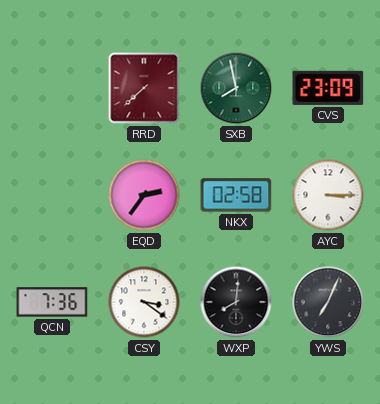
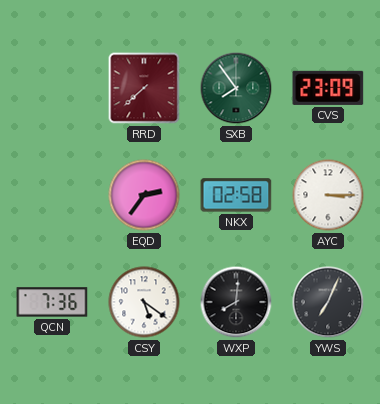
SXB: 7:58 -> 7:54
CSY: 3:21 -> 5:21
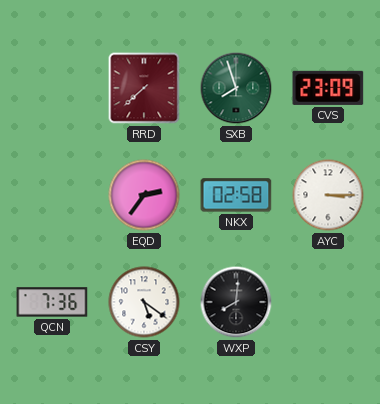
SXB: 7:54 -> 7:57
YWS: 7:04 -> none
